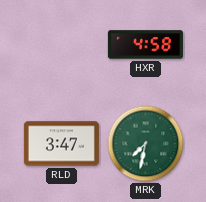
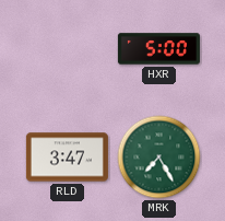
HXR: 4:58 -> 5:00
MRK: 7:32 -> 7:25
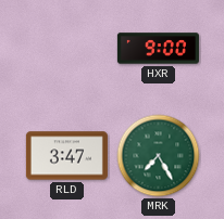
HXR: 5:00 -> 9:00
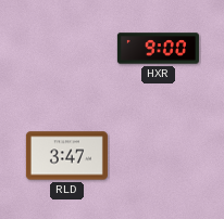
MRK: 7:25 -> none
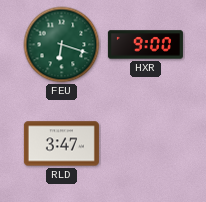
FEU: none -> 6:18
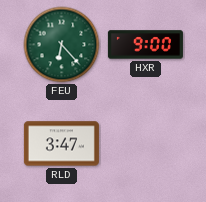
FEU: 6:18 -> 6:23
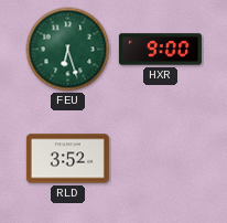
FEU: 6:23 -> 6:27
RLD: 3:47 -> 3:52
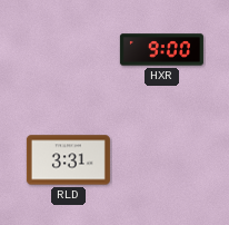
FEU: 6:27 -> none
RLD: 3:52 -> 3:31
